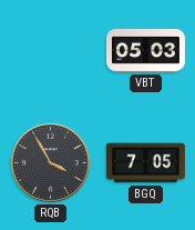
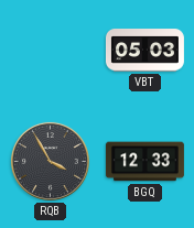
BGQ: 7:05 -> 12:33
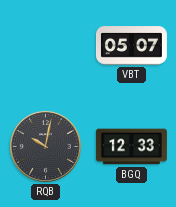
VBT: 05:03 -> 05:07
RQB: 3:55 -> 10:02
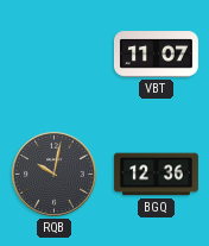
VBT: 05:07 -> 11:07
BGQ: 12:33 -> 12:36
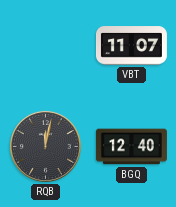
RQB: 10:02 -> 12:02
BGQ: 12:36 -> 12:40
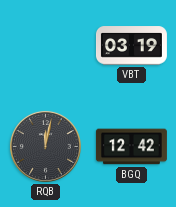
VBT: 11:07 -> 03:19
BGQ: 12:40 -> 12:42
